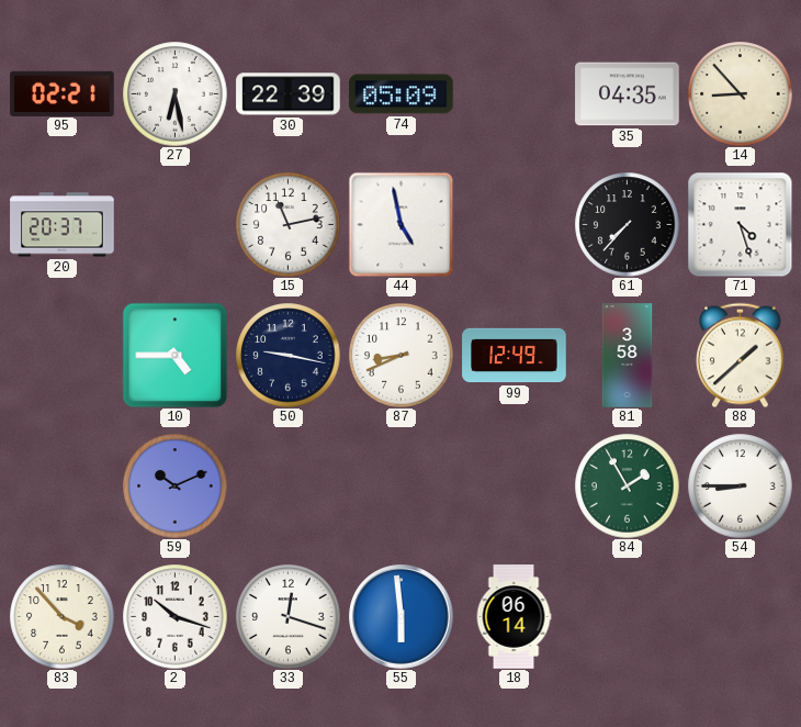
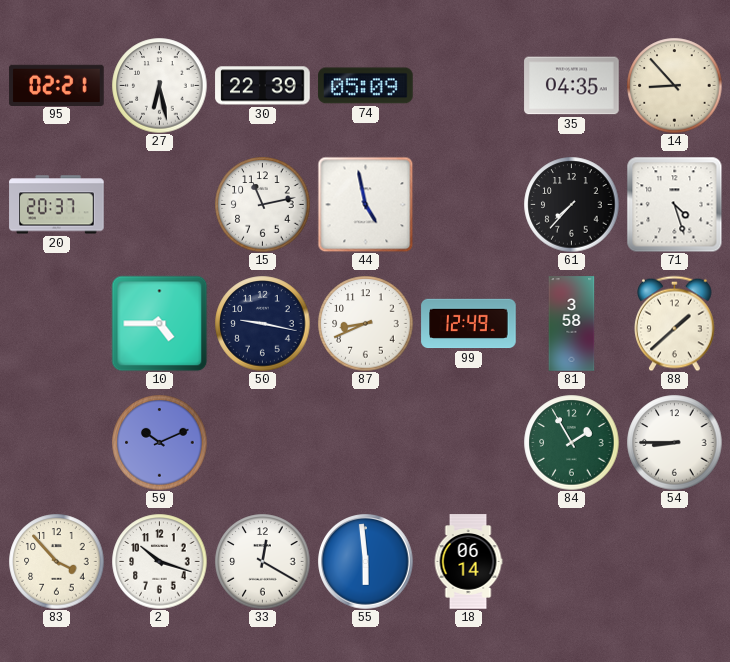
33: 12:18 -> 12:20
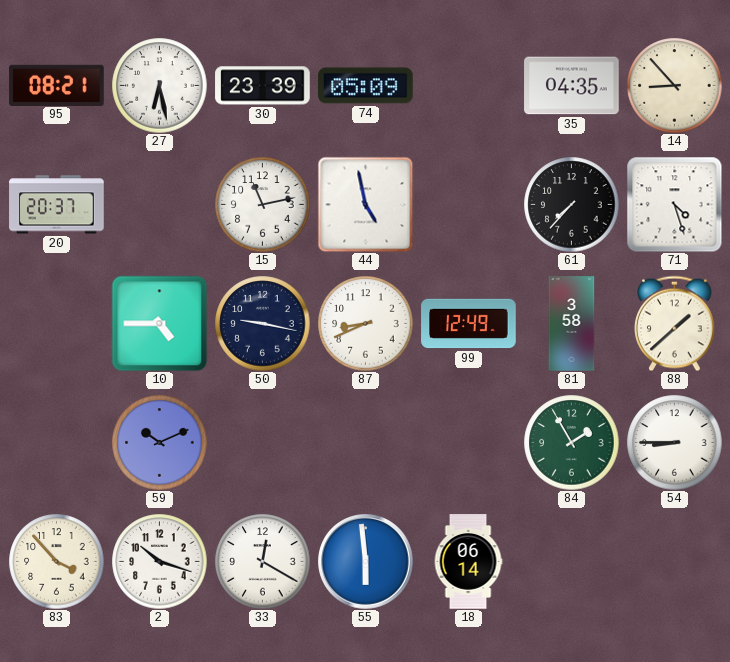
95: 02:21 -> 08:21
30: 22:39 -> 23:39
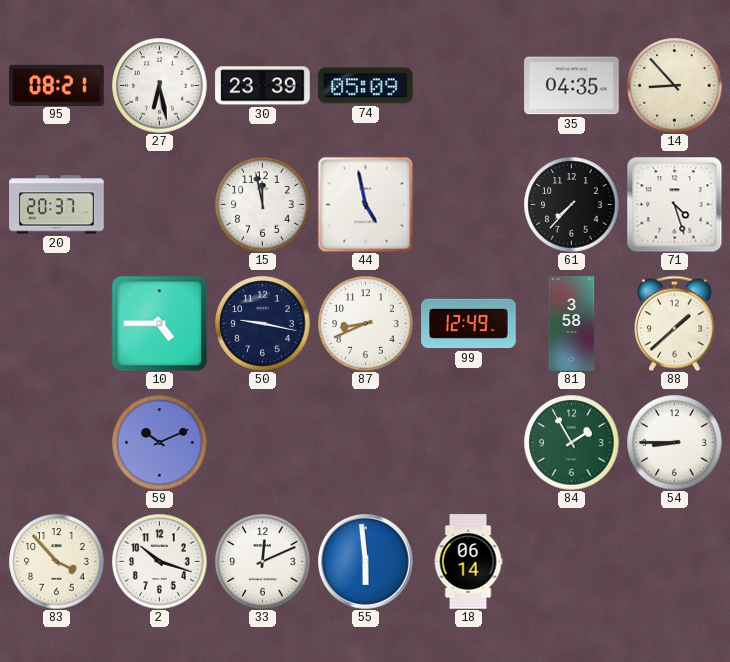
15: 11:13 -> 11:58
33: 12:20 -> 12:11
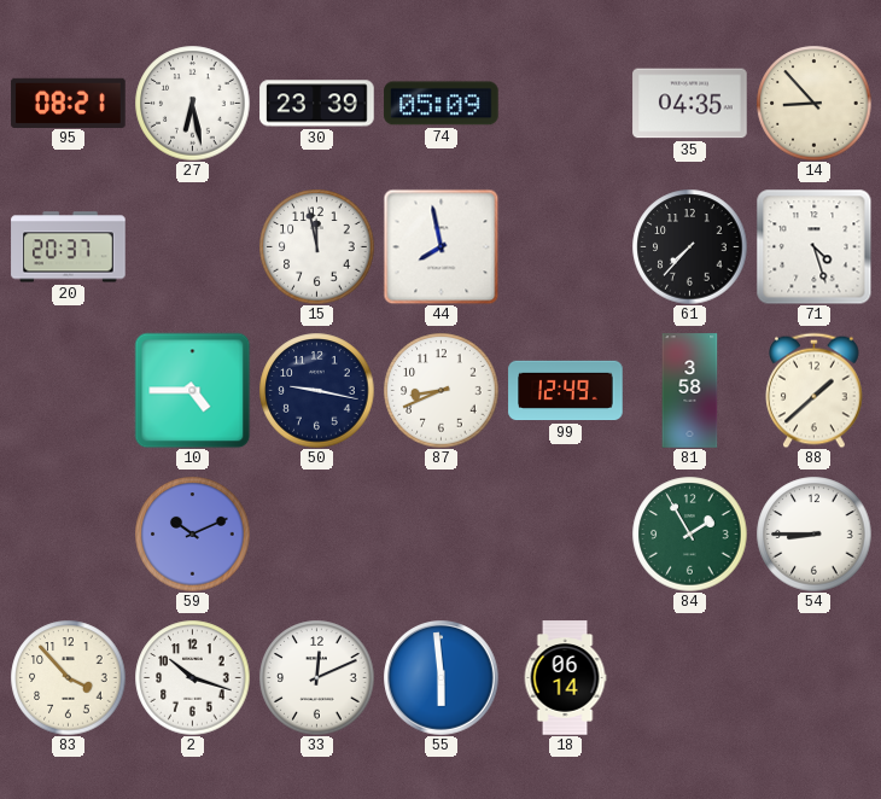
44: 4:58 -> 7:58
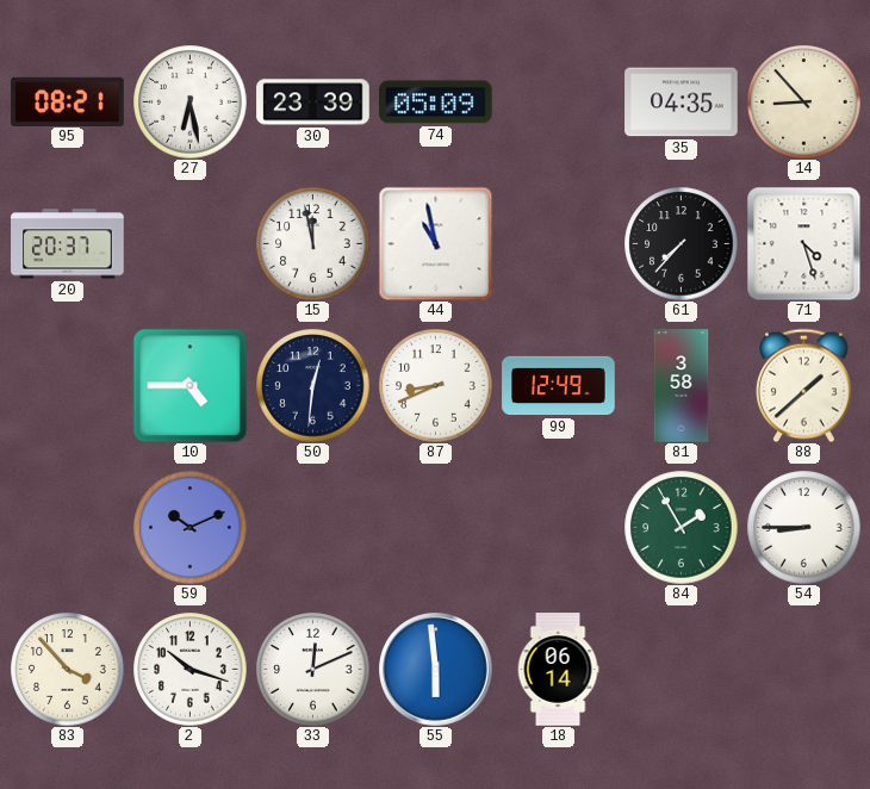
44: 7:58 -> 10:58
50: 9:17 -> 12:31
